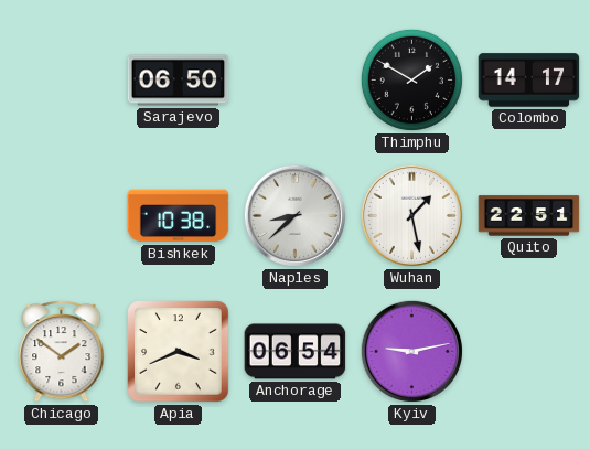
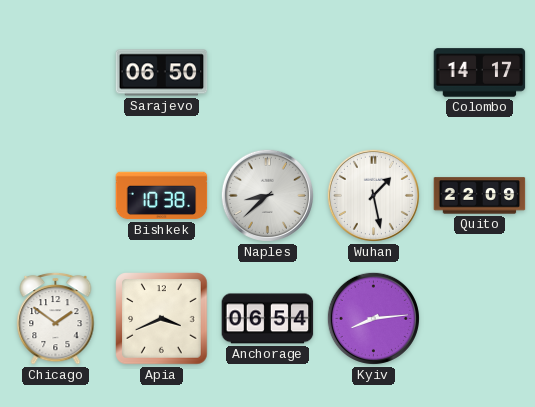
Thimphu: 1:50 -> none
Quito: 22:51 -> 22:09
Kyiv: 9:13 -> 8:14
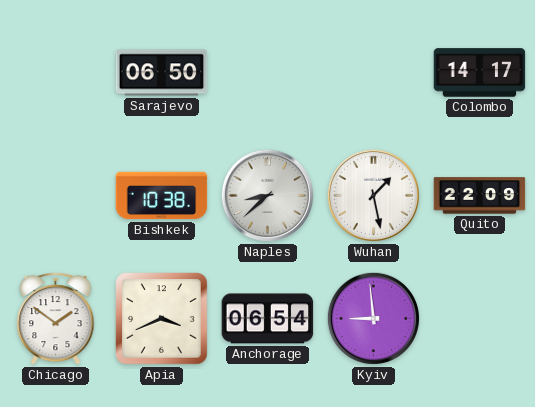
Kyiv: 8:14 -> 8:59
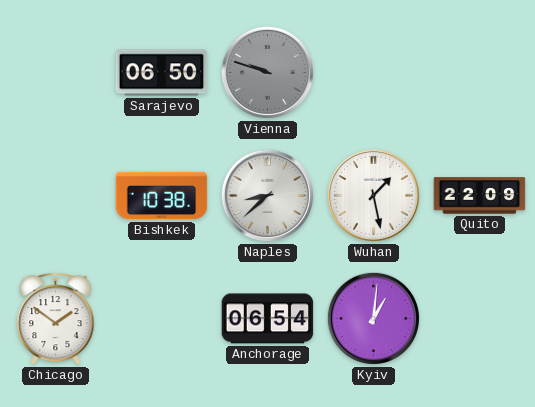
Vienna: none -> 9:48
Colombo: 14:17 -> none
Apia: 3:41 -> none
Kyiv: 8:59 -> 1:01
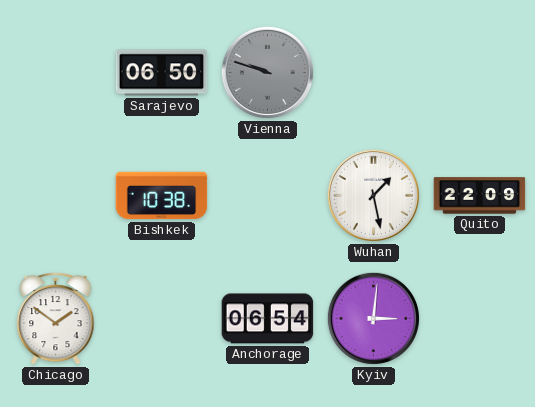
Naples: 8:38 -> none
Kyiv: 1:01 -> 3:01
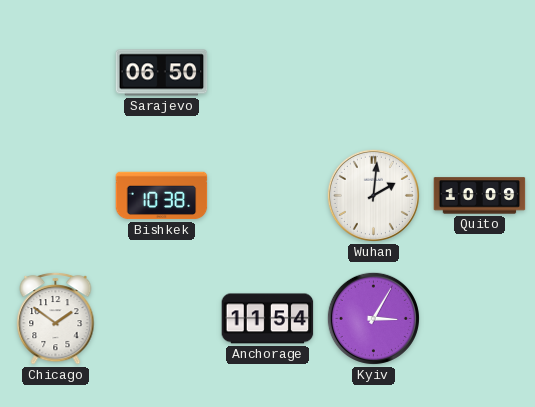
Vienna: 9:48 -> none
Wuhan: 1:28 -> 2:01
Quito: 22:09 -> 10:09
Anchorage: 06:54 -> 11:54
Kyiv: 3:01 -> 3:05
